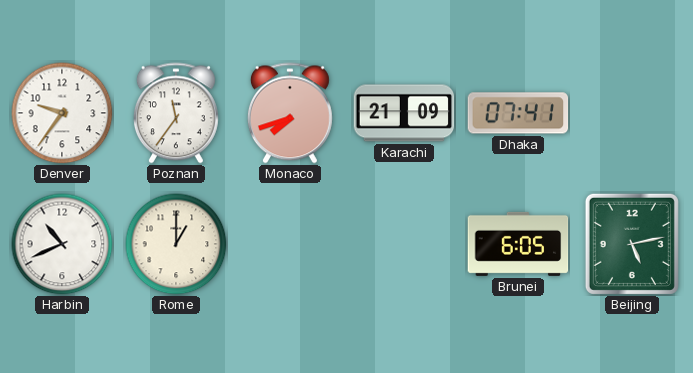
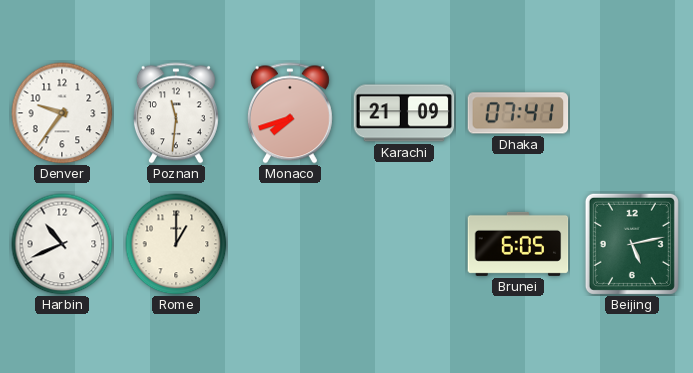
Poznan: 11:36 -> 11:31
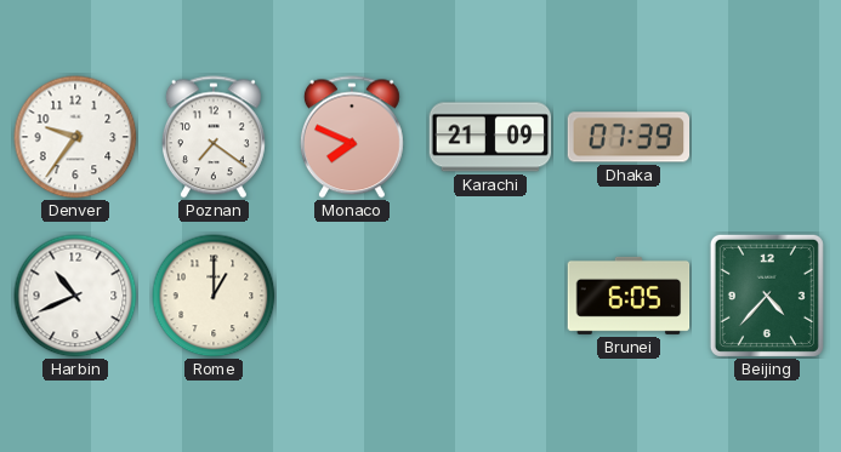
Poznan: 11:31 -> 7:21
Monaco: 7:42 -> 7:49
Dhaka: 07:41 -> 07:39
Beijing: 5:13 -> 4:37
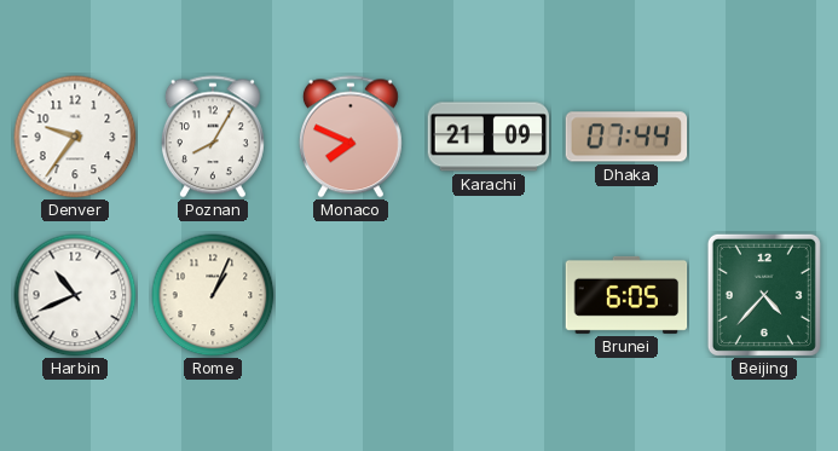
Poznan: 7:21 -> 8:05
Dhaka: 07:39 -> 07:44
Rome: 1:00 -> 1:04
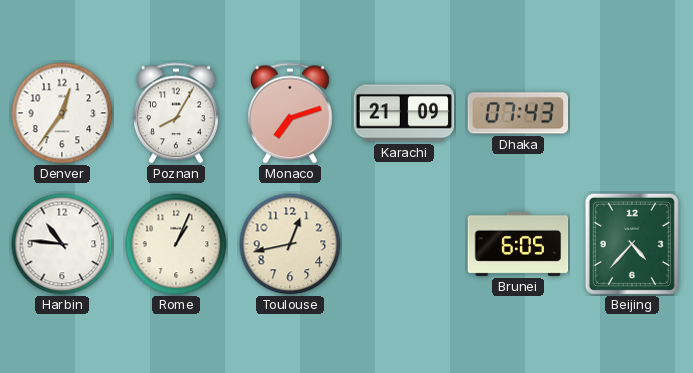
Denver: 9:36 -> 12:36
Monaco: 7:49 -> 7:12
Dhaka: 07:44 -> 07:43
Harbin: 10:41 -> 10:46
Toulouse: none -> 12:43
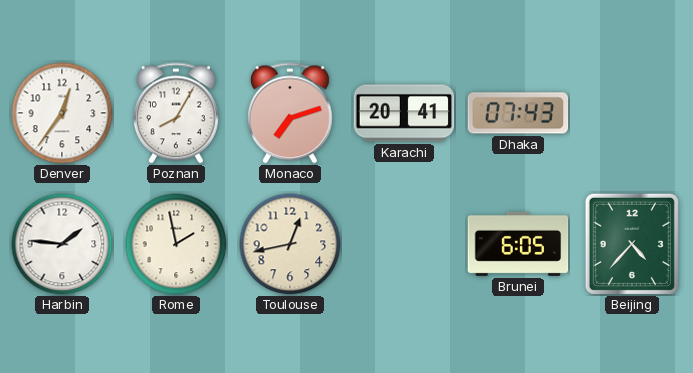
Karachi: 21:09 -> 20:41
Harbin: 10:46 -> 1:46
Rome: 1:04 -> 1:58
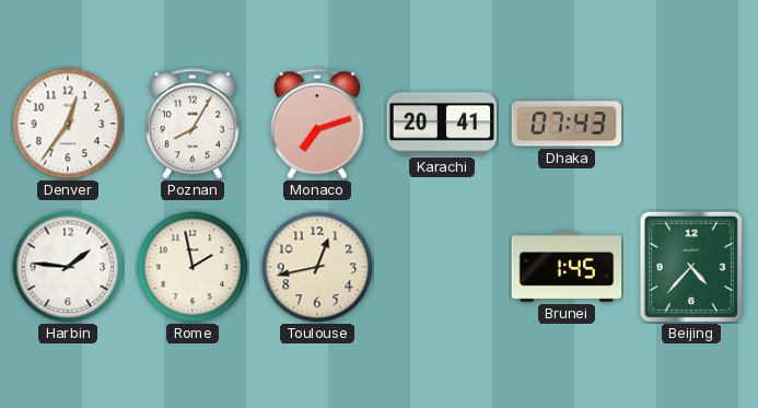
Brunei: 6:05 -> 1:45
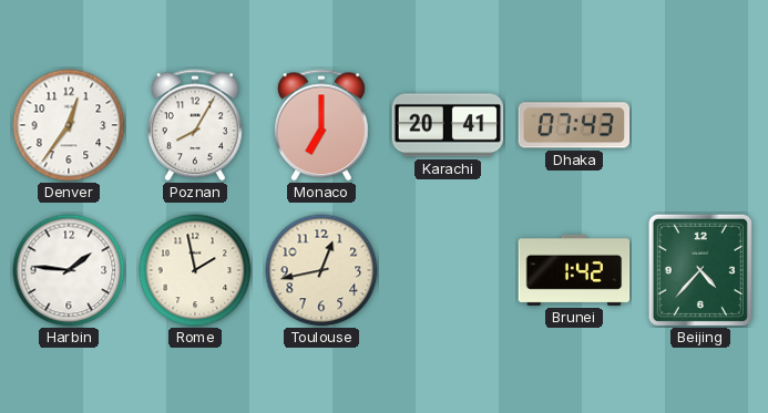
Monaco: 7:12 -> 7:00
Brunei: 1:45 -> 1:42
